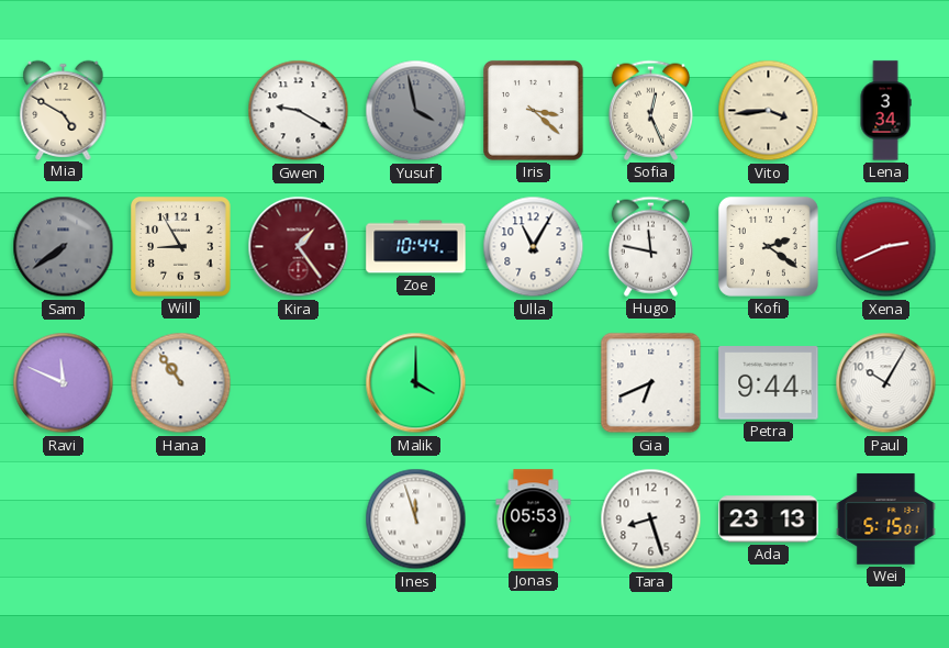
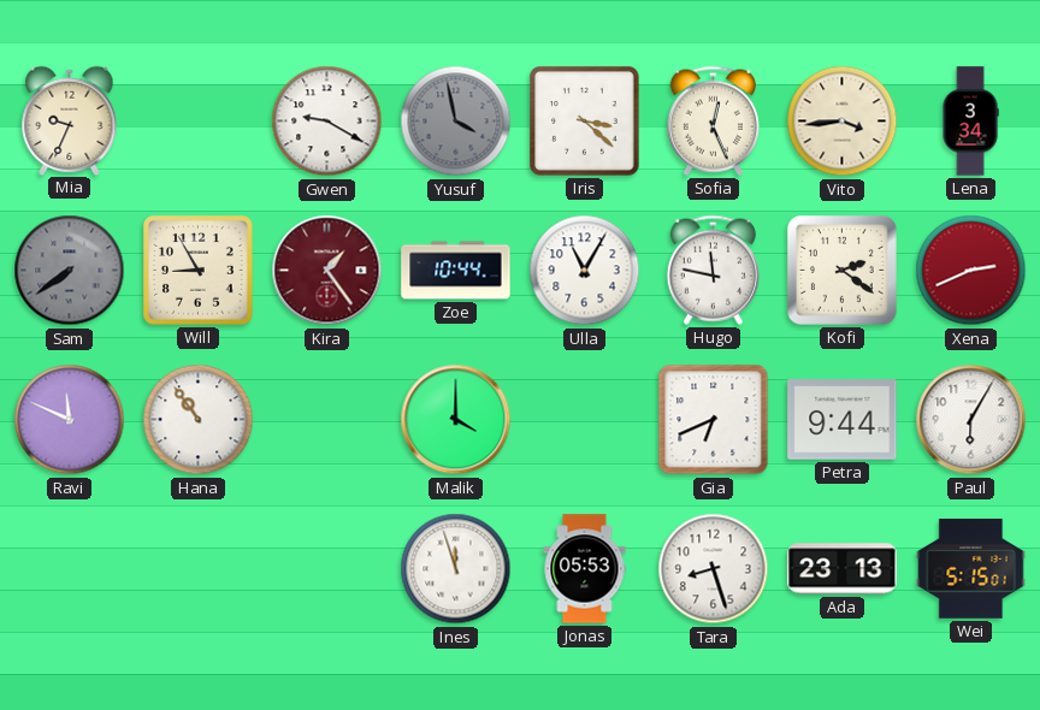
Mia: 4:50 -> 9:34
Paul: 10:05 -> 6:05
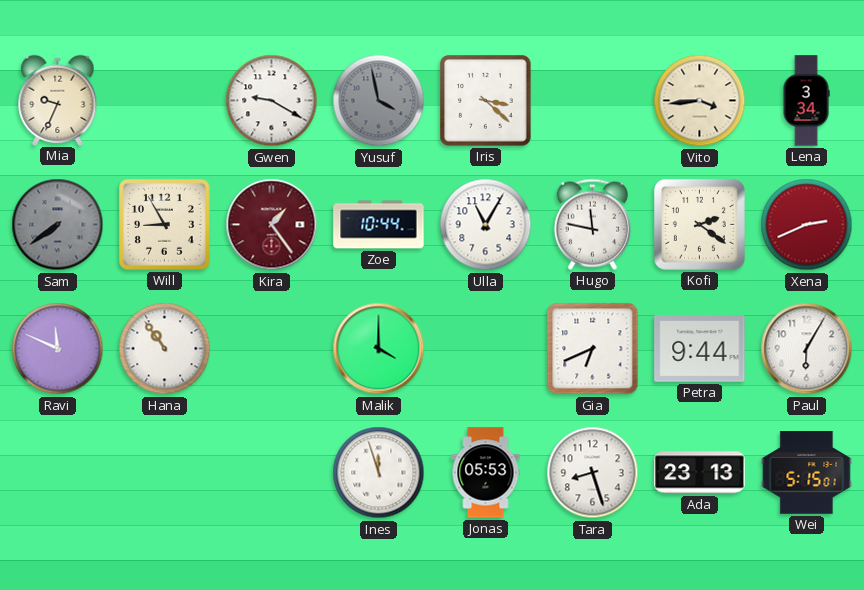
Sofia: 12:26 -> none
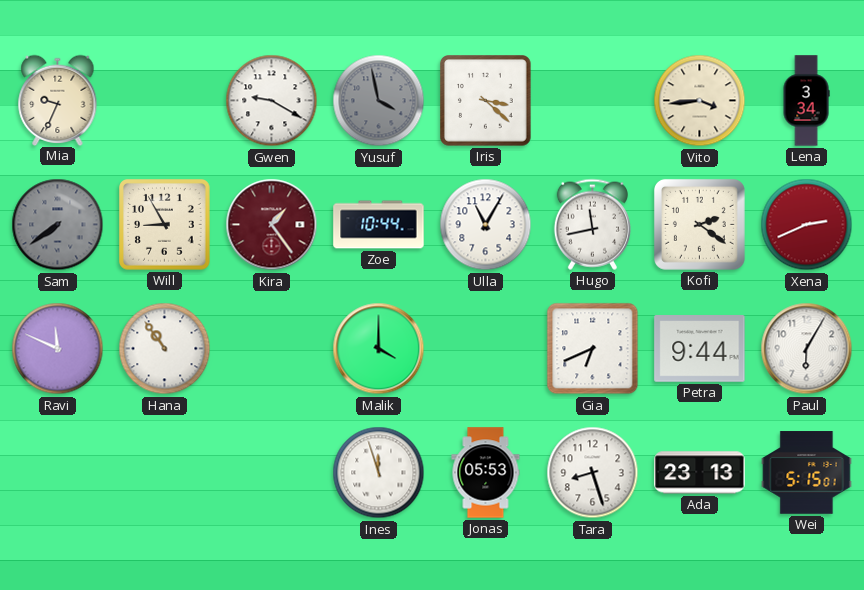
Hugo: 11:47 -> 11:43
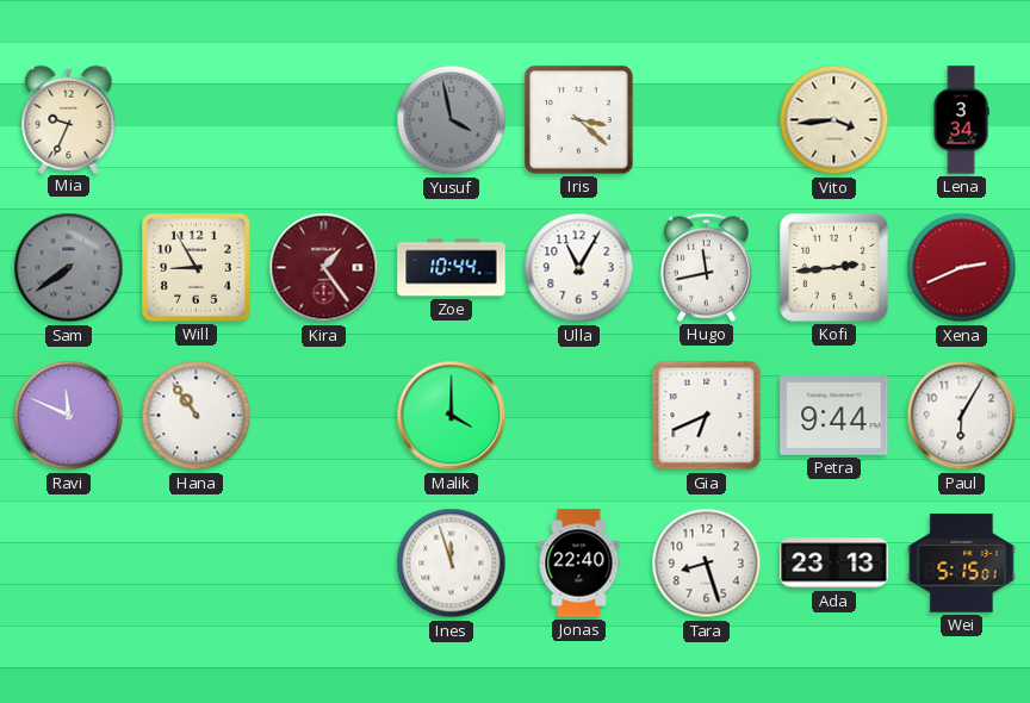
Gwen: 9:20 -> none
Kofi: 2:21 -> 2:44
Jonas: 05:53 -> 22:40
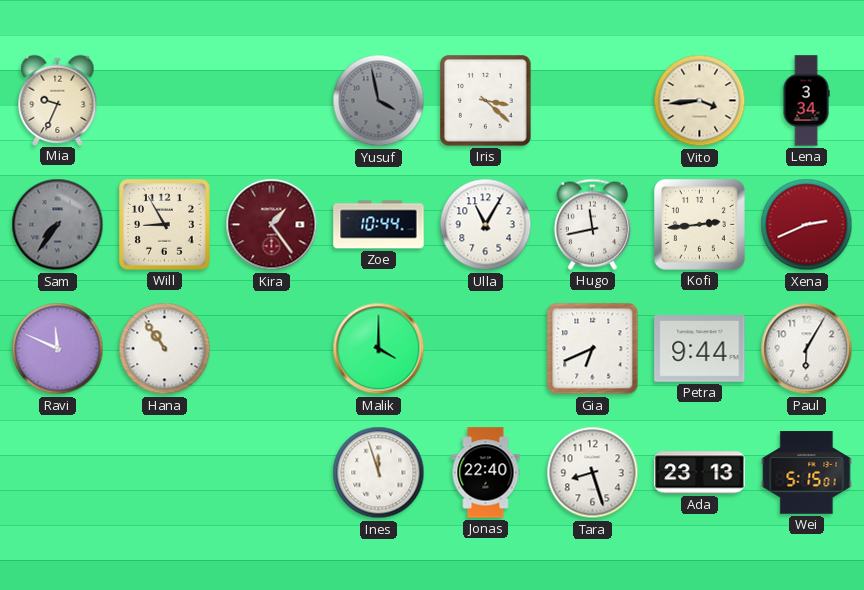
Sam: 7:39 -> 7:36
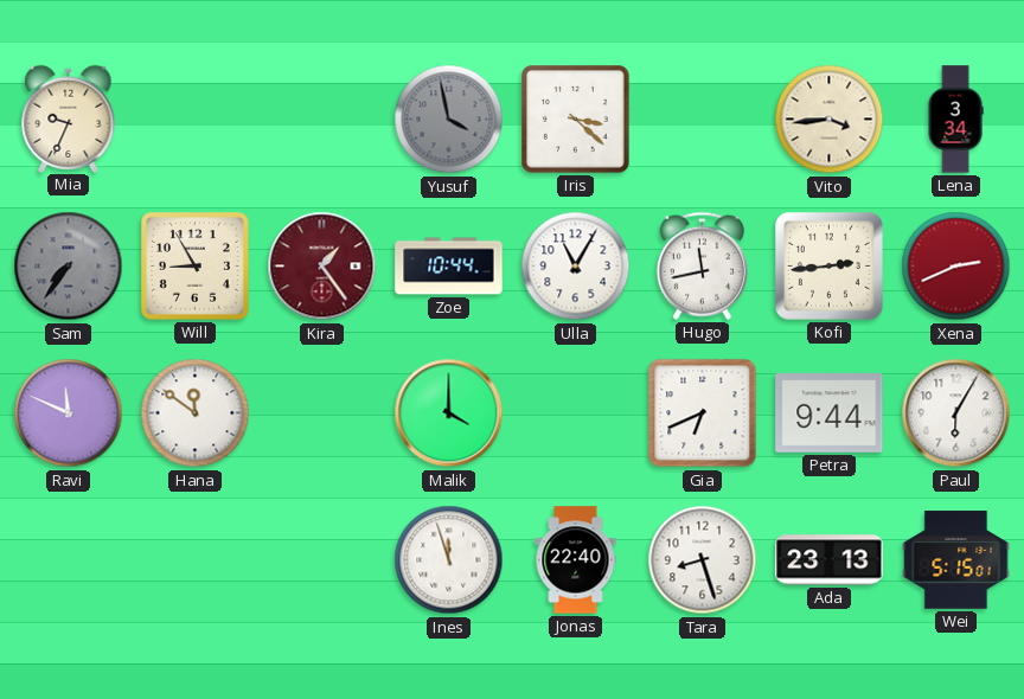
Hana: 10:54 -> 11:51
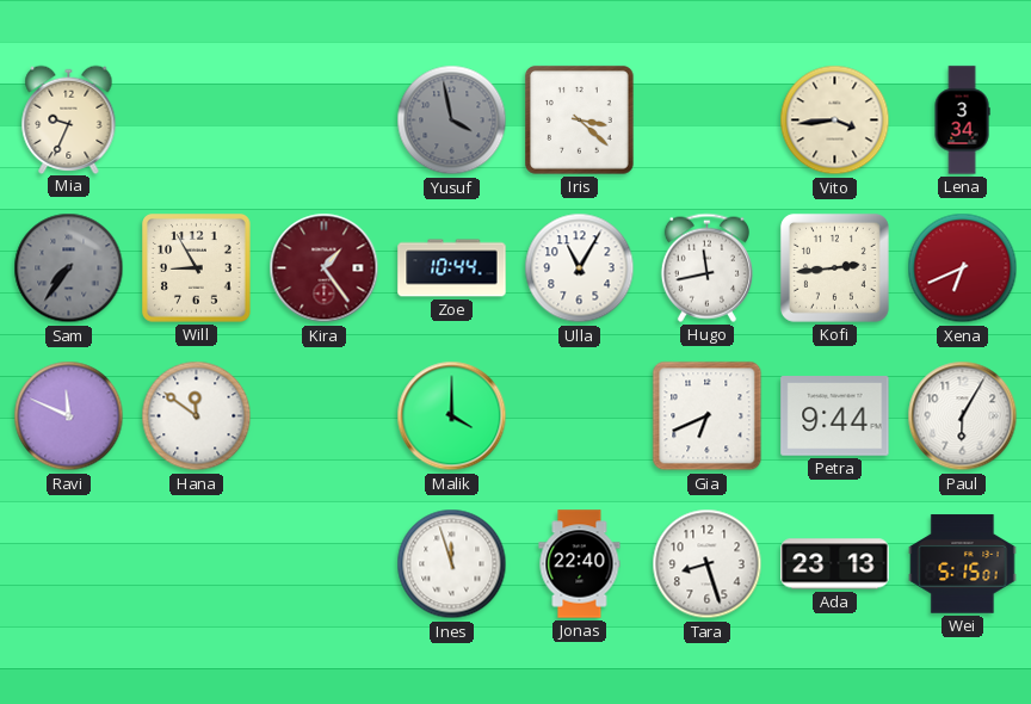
Xena: 2:41 -> 6:41
